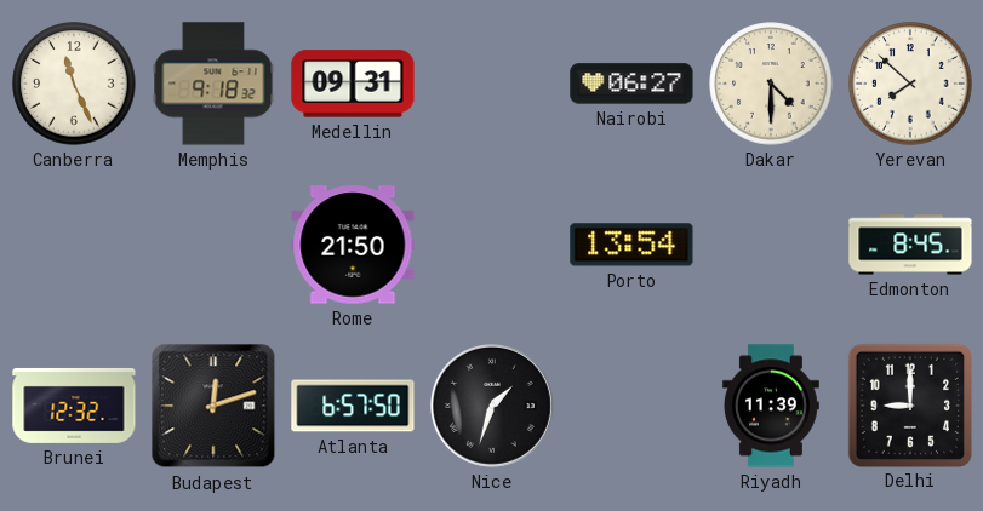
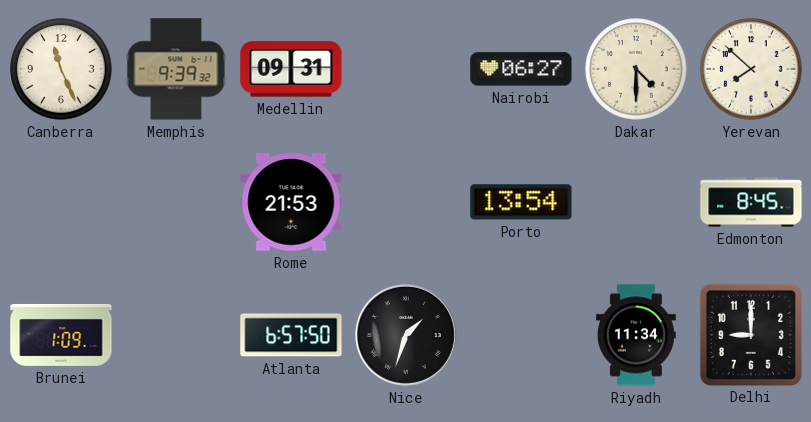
Memphis: 9:18 -> 9:39
Rome: 21:50 -> 21:53
Brunei: 12:32 -> 1:09
Budapest: 12:12 -> none
Riyadh: 11:39 -> 11:34
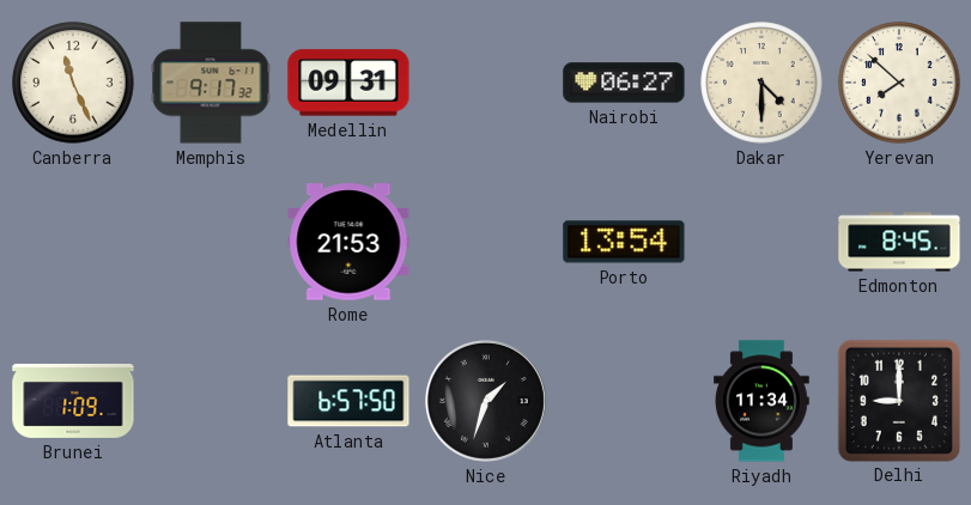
Memphis: 9:39 -> 9:17
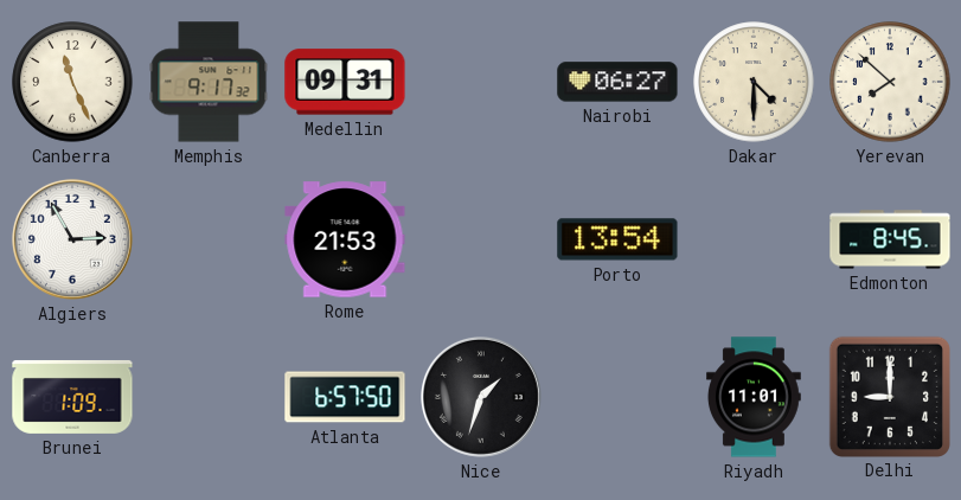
Algiers: none -> 2:55
Riyadh: 11:34 -> 11:01
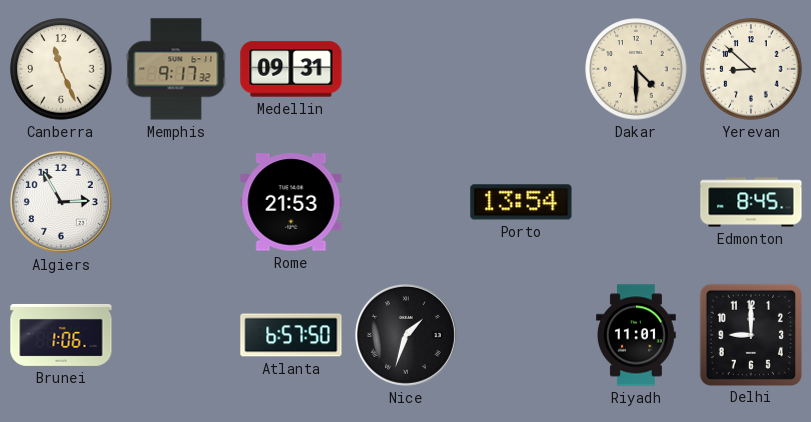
Nairobi: 06:27 -> none
Yerevan: 7:52 -> 8:52
Brunei: 1:09 -> 1:06
